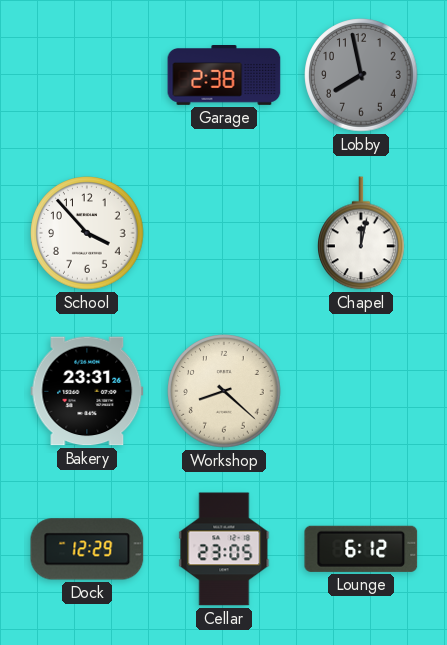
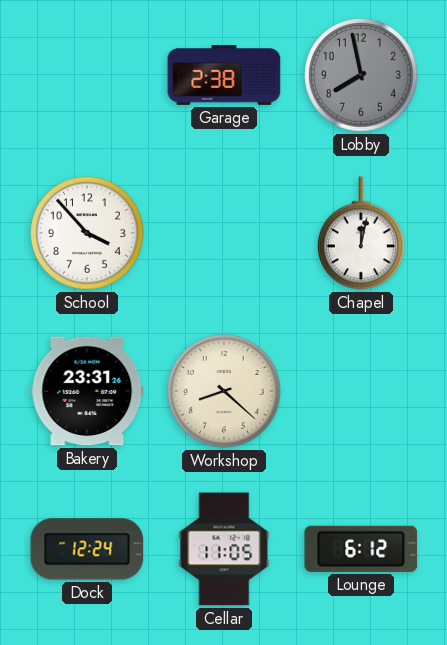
Dock: 12:29 -> 12:24
Cellar: 23:05 -> 11:05
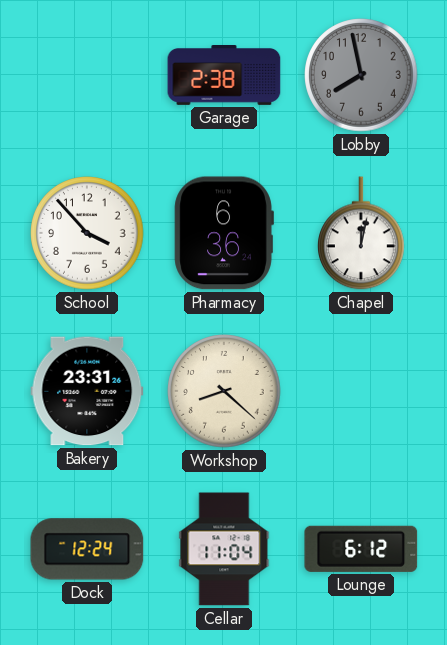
Pharmacy: none -> 6:36
Cellar: 11:05 -> 11:04
